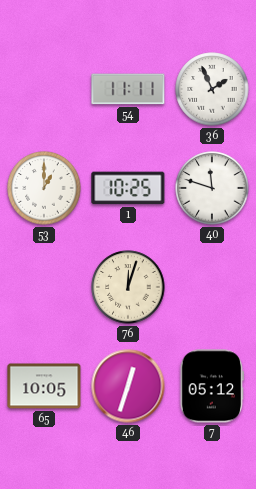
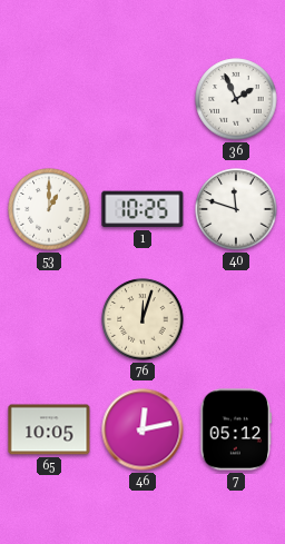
54: 11:11 -> none
46: 12:33 -> 12:13
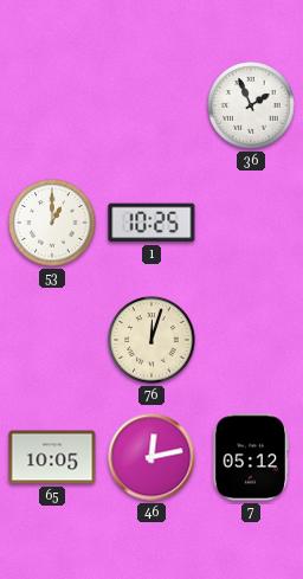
40: 11:48 -> none
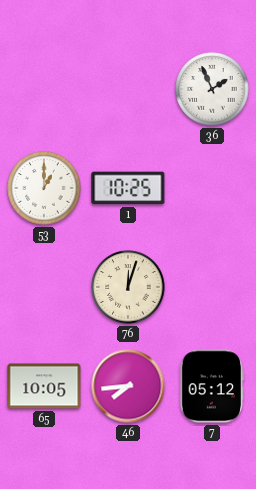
46: 12:13 -> 7:44
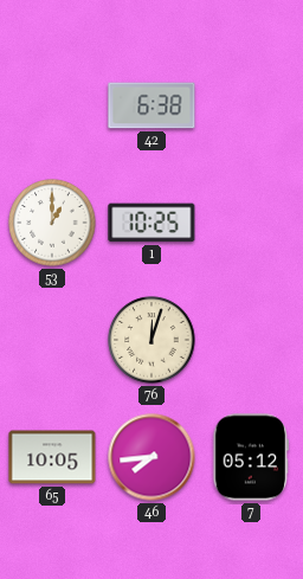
42: none -> 6:38
36: 1:56 -> none
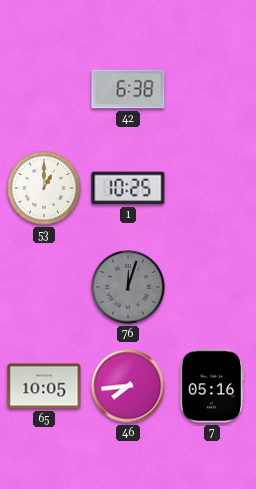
76 dial: cream -> grey
7: 05:12 -> 05:16
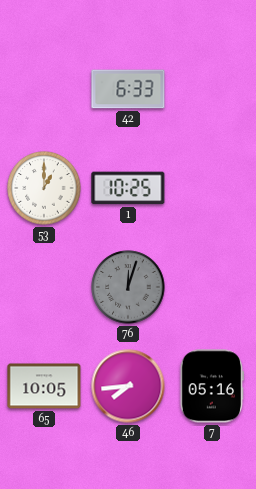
42: 6:38 -> 6:33
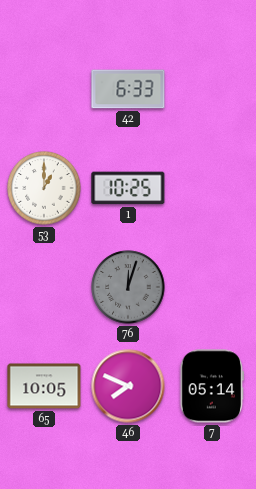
46: 7:44 -> 7:49
7: 05:16 -> 05:14
